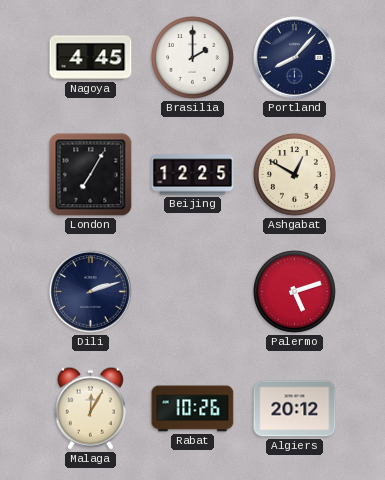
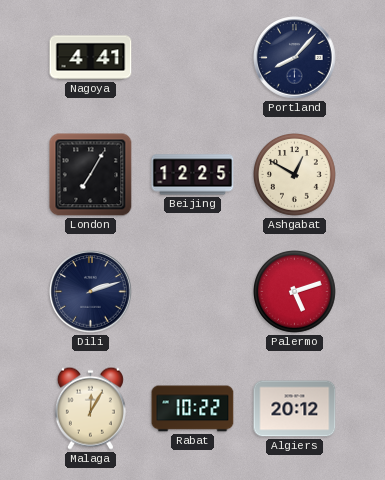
Nagoya: 4:45 -> 4:41
Brasilia: 2:00 -> none
Rabat: 10:26 -> 10:22
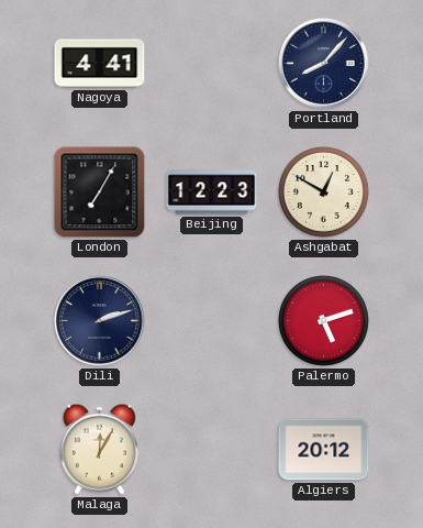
Beijing: 12:25 -> 12:23
Rabat: 10:22 -> none
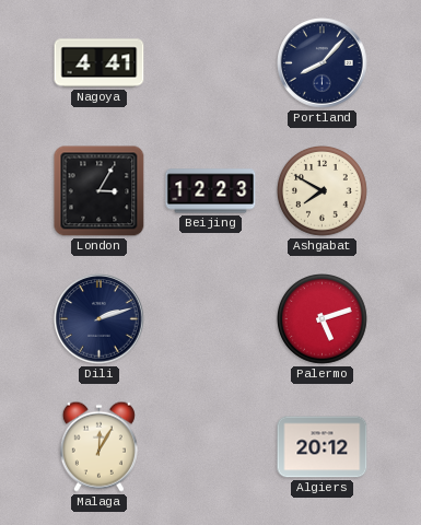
London: 7:05 -> 3:05
Ashgabat: 12:50 -> 7:50
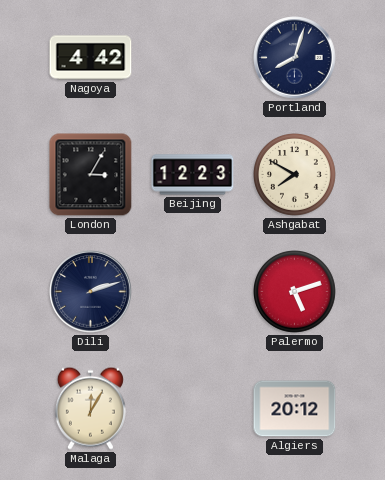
Nagoya: 4:41 -> 4:42
Portland: 8:07 -> 8:03
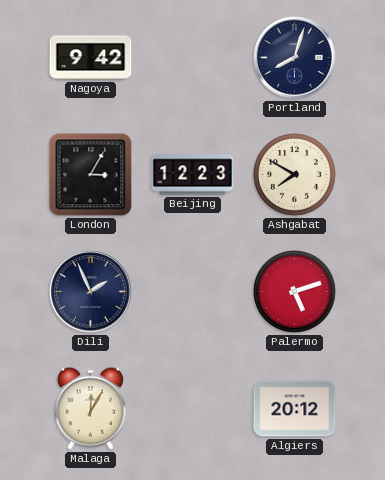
Nagoya: 4:42 -> 9:42
Dili: 2:12 -> 1:56
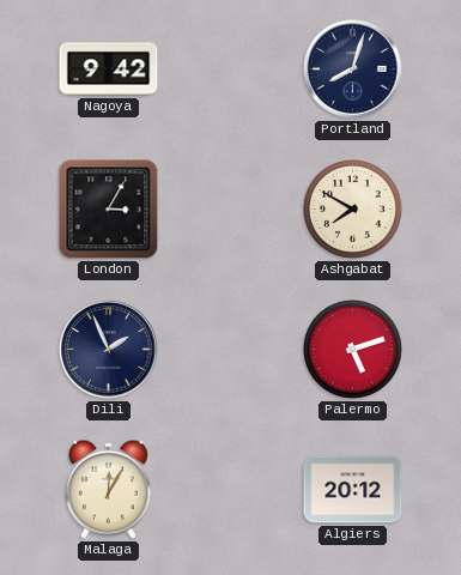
Beijing: 12:23 -> none
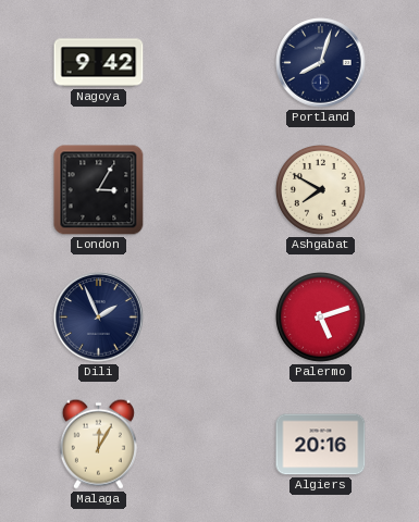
Algiers: 20:12 -> 20:16
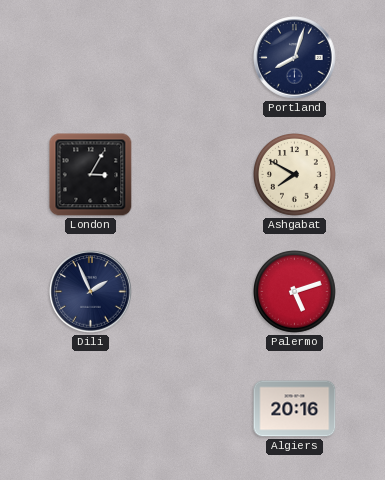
Nagoya: 9:42 -> none
Malaga: 12:05 -> none
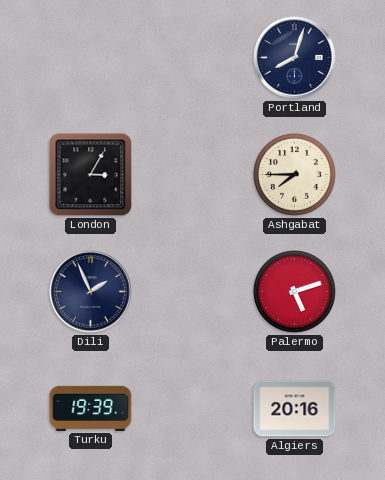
Ashgabat: 7:50 -> 7:45
Turku: none -> 19:39
